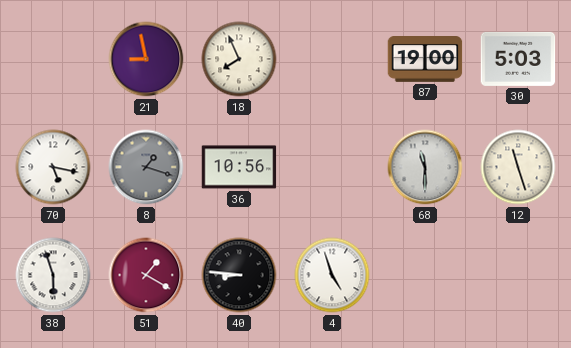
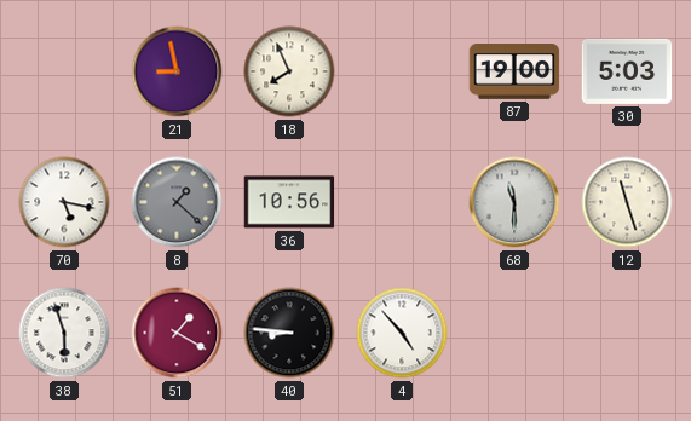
8: 1:18 -> 1:22
4: 4:57 -> 4:53
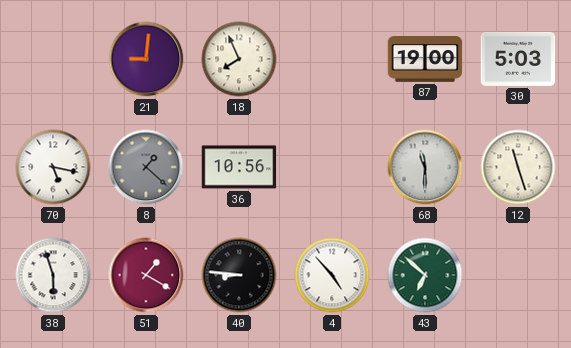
21: 8:58 -> 9:01
43: none -> 6:52
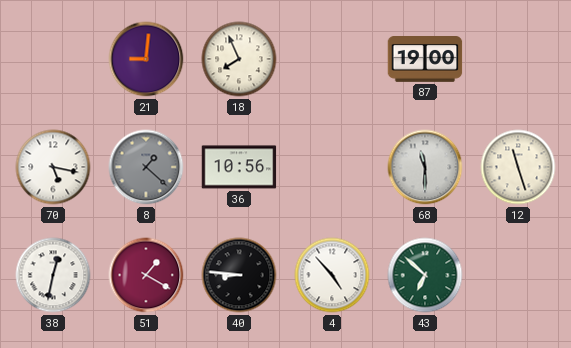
30: 5:03 -> none
38: 5:57 -> 12:32
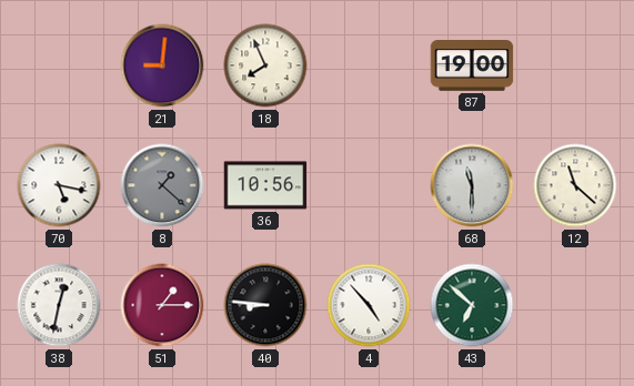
12: 11:27 -> 11:22
51: 1:20 -> 1:15
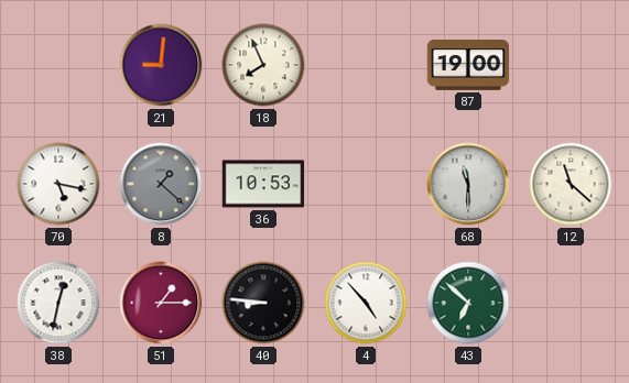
36: 10:56 -> 10:53
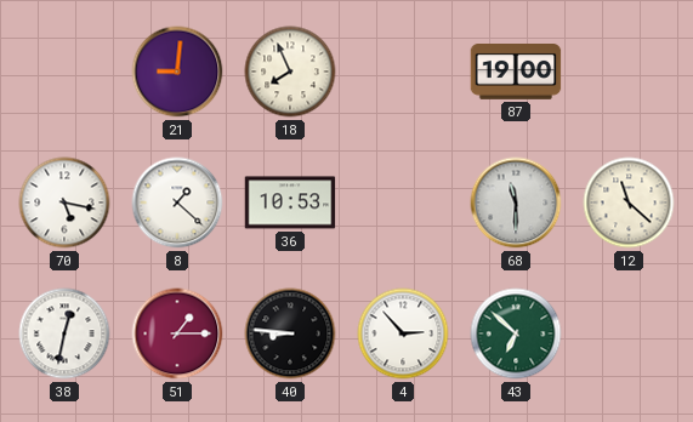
8 dial: grey -> white
4: 4:53 -> 2:53
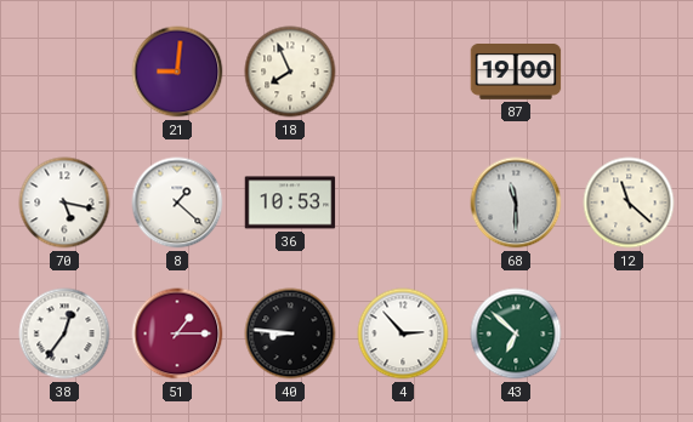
38: 12:32 -> 12:36
